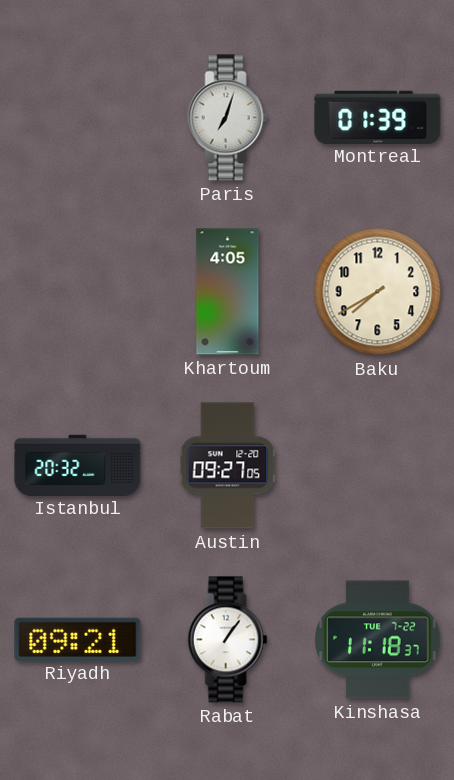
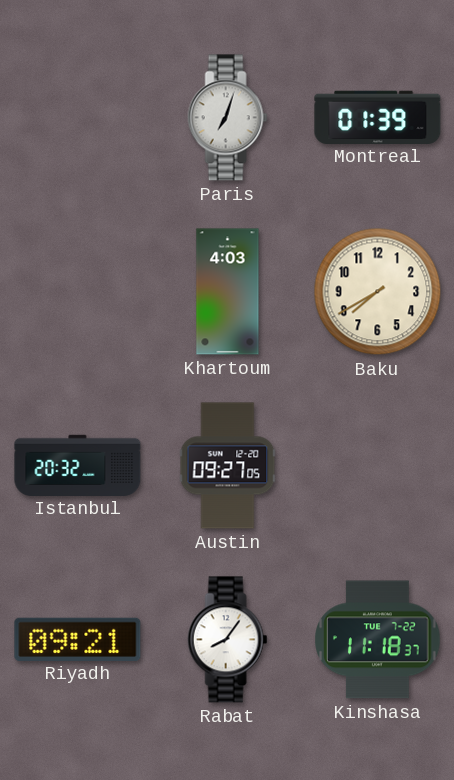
Khartoum: 4:05 -> 4:03
Rabat: 1:06 -> 8:06
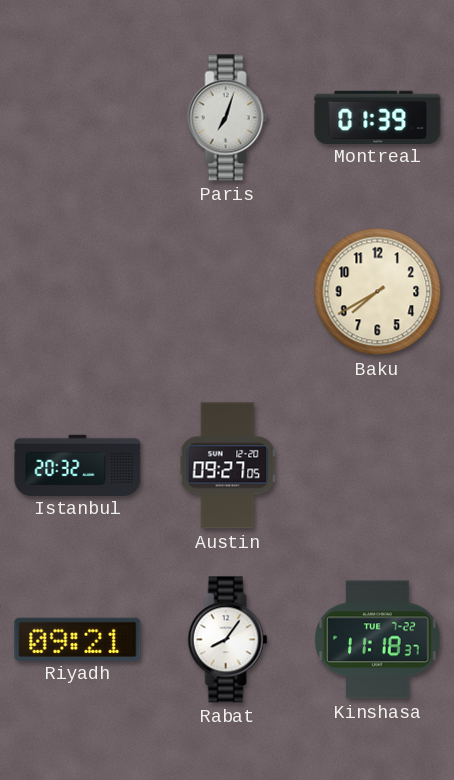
Khartoum: 4:03 -> none
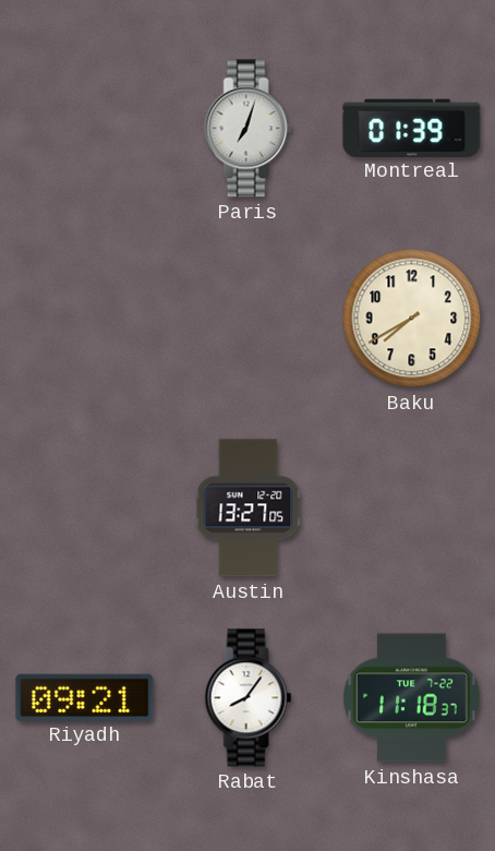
Istanbul: 20:32 -> none
Austin: 09:27 -> 13:27
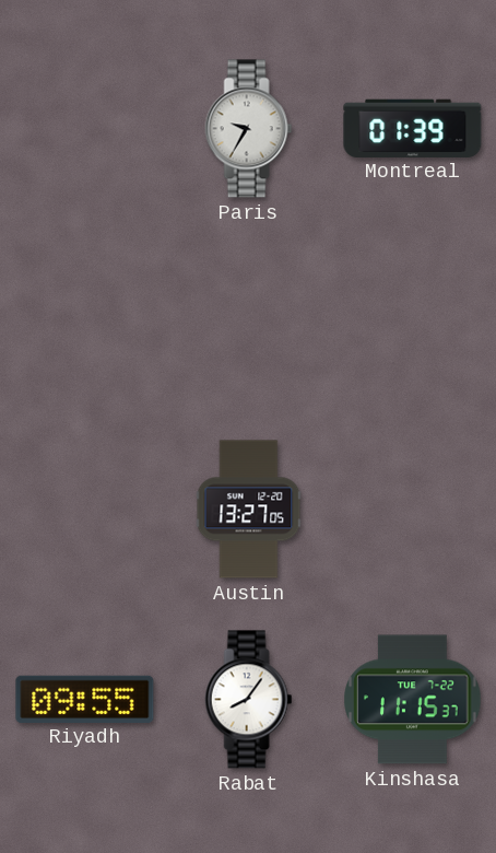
Paris: 7:03 -> 9:35
Baku: 7:40 -> none
Riyadh: 09:21 -> 09:55
Kinshasa: 11:18 -> 11:15
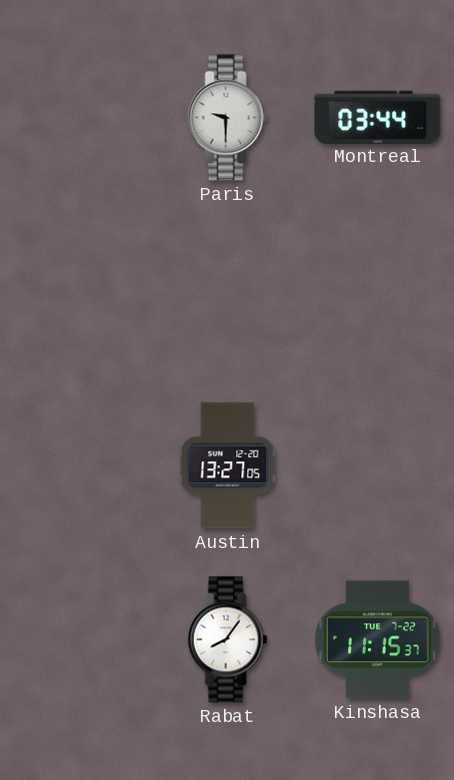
Paris: 9:35 -> 9:30
Montreal: 01:39 -> 03:44
Riyadh: 09:55 -> none
